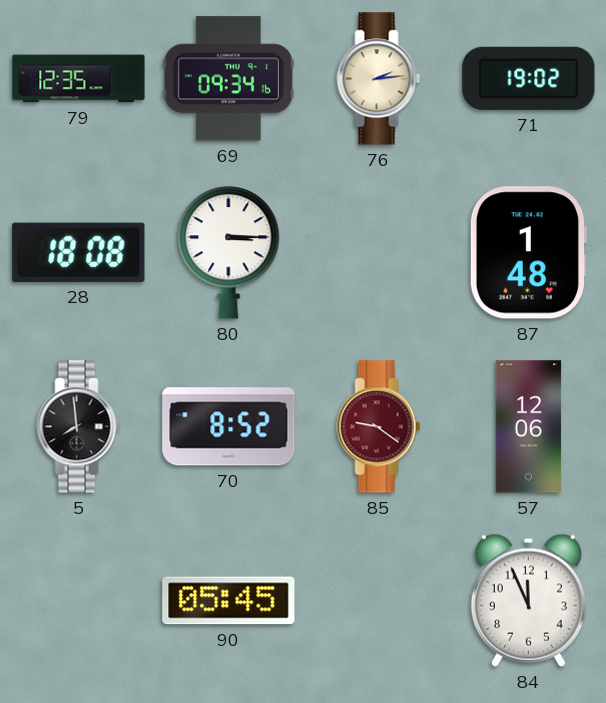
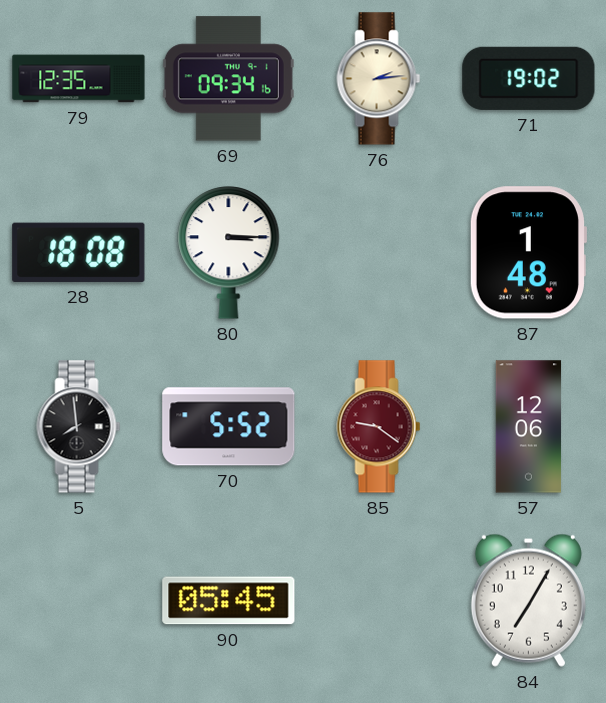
70: 8:52 -> 5:52
84: 11:56 -> 7:05
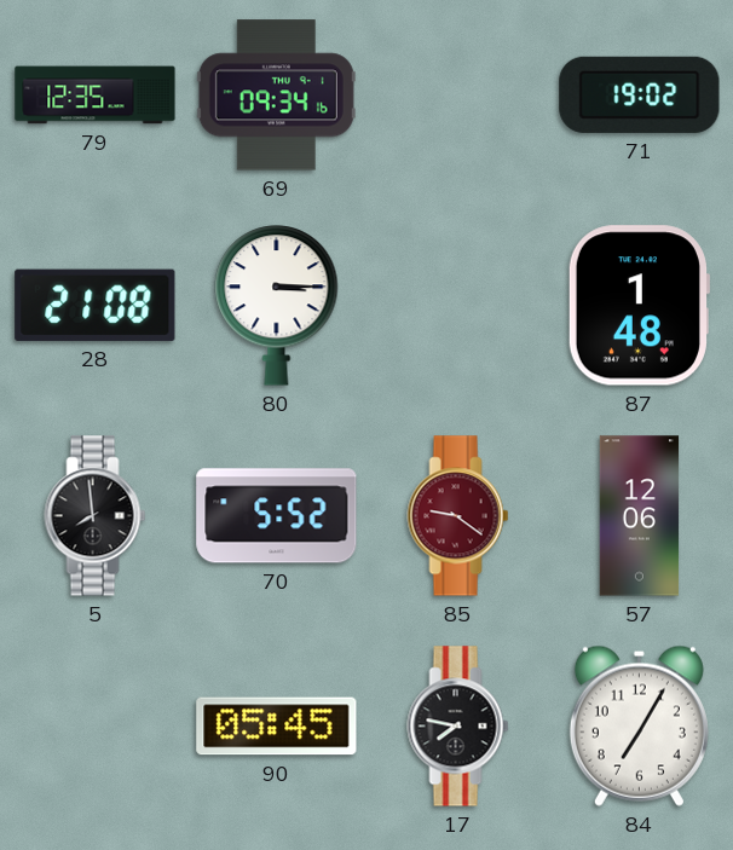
76: 2:14 -> none
28: 18:08 -> 21:08
17: none -> 7:47
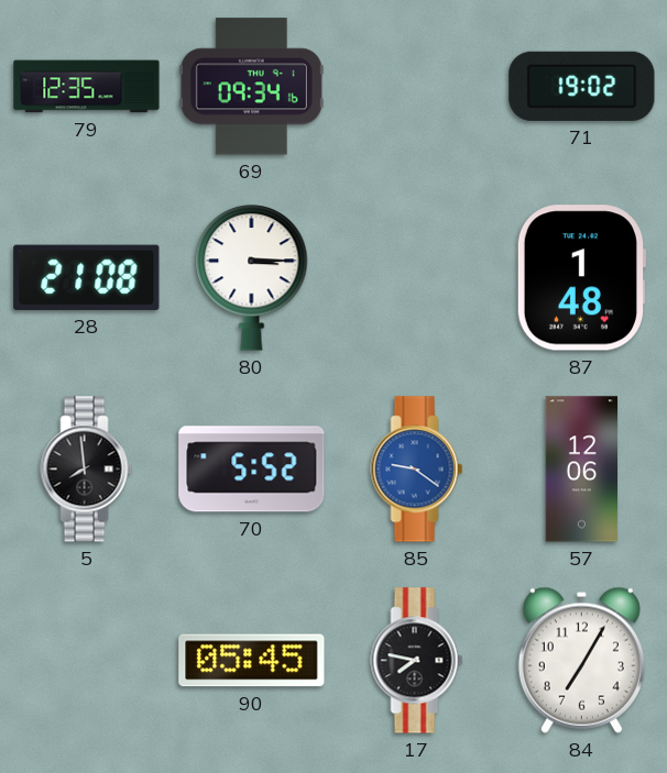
85 dial: burgundy -> blue
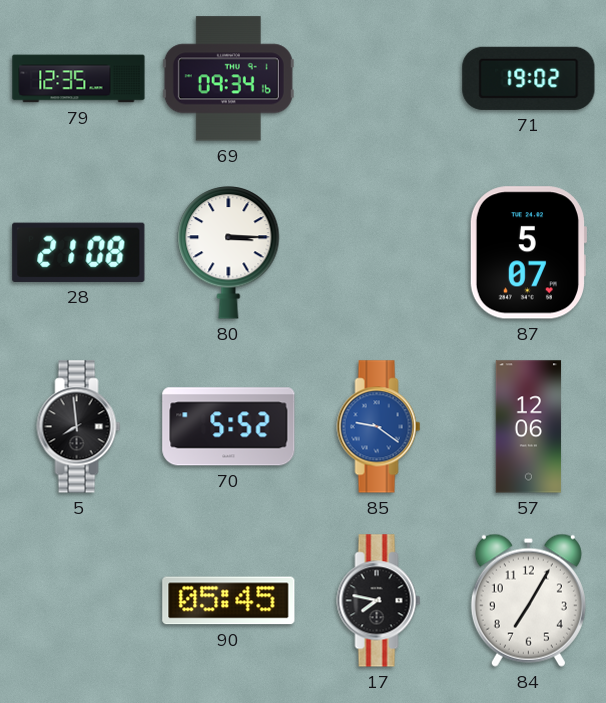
87: 1:48 -> 5:07
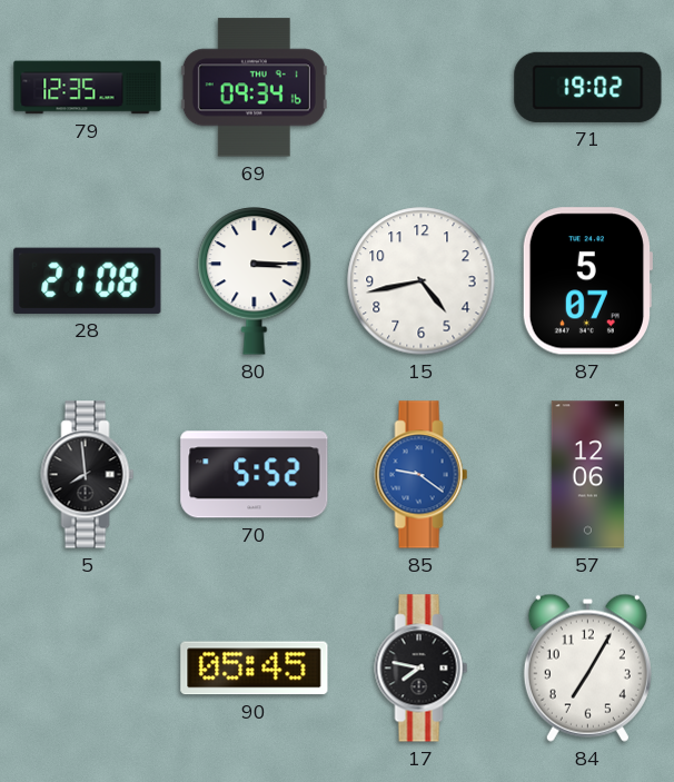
15: none -> 4:43
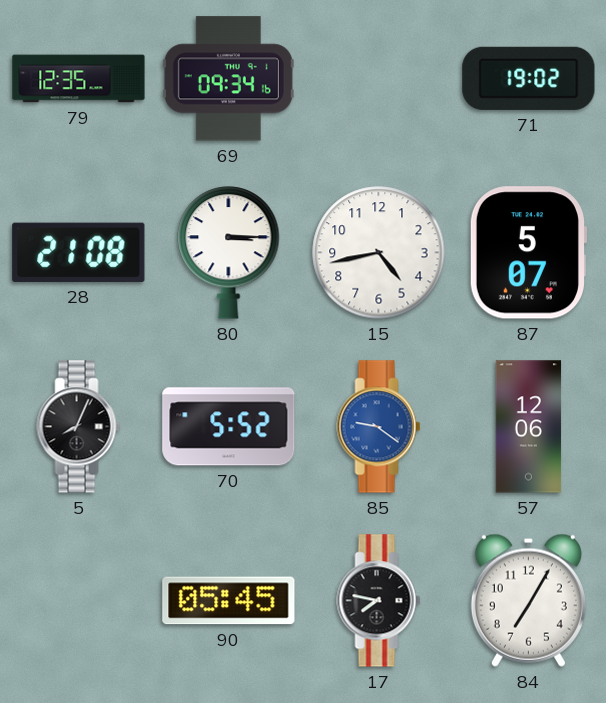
5: 7:59 -> 8:04
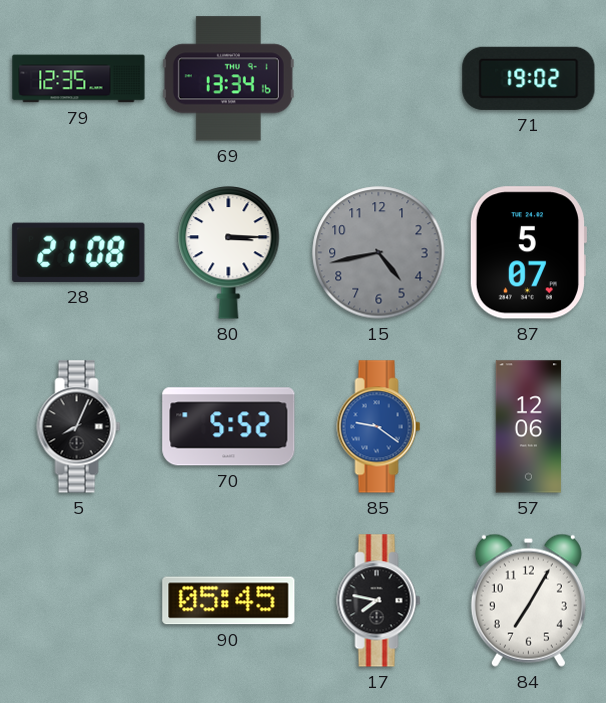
69: 09:34 -> 13:34
15 dial: white -> grey
